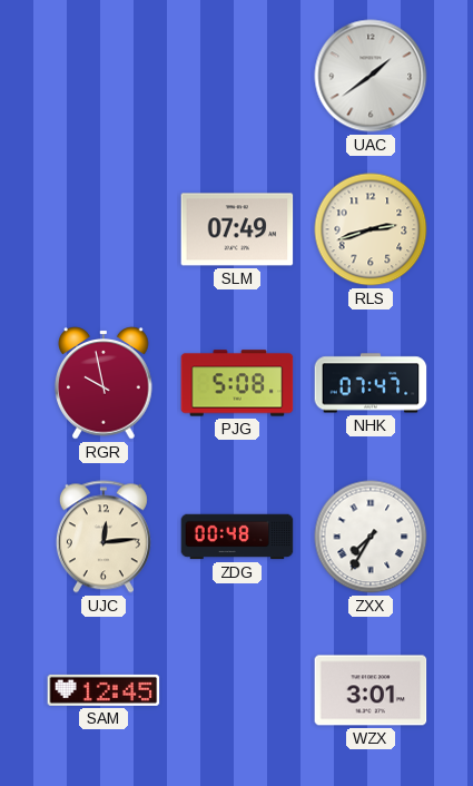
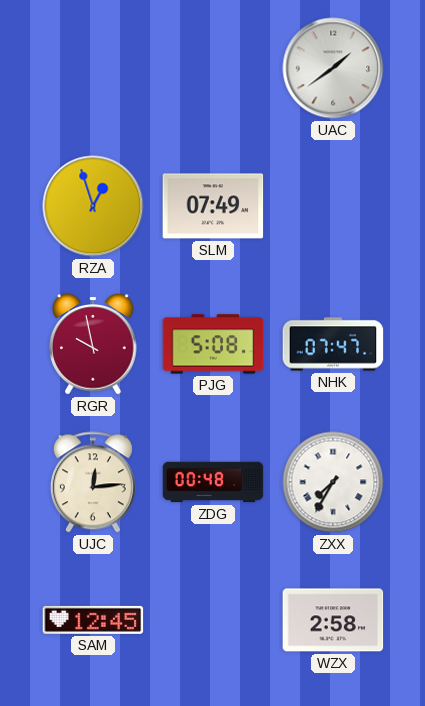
RZA: none -> 12:57
RLS: 2:42 -> none
WZX: 3:01 -> 2:58
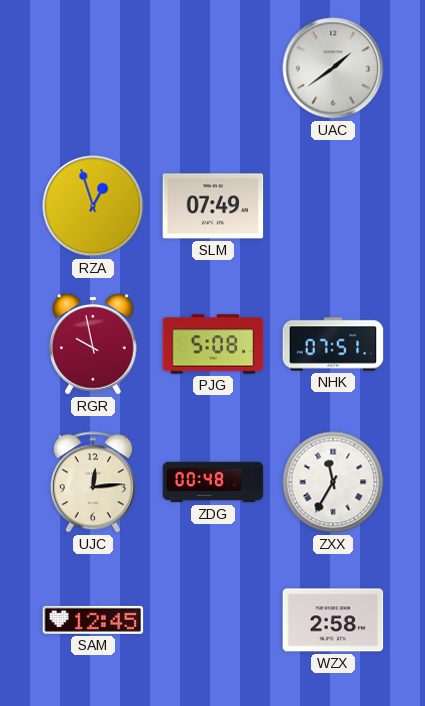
NHK: 07:47 -> 07:51
ZXX: 7:35 -> 11:35
